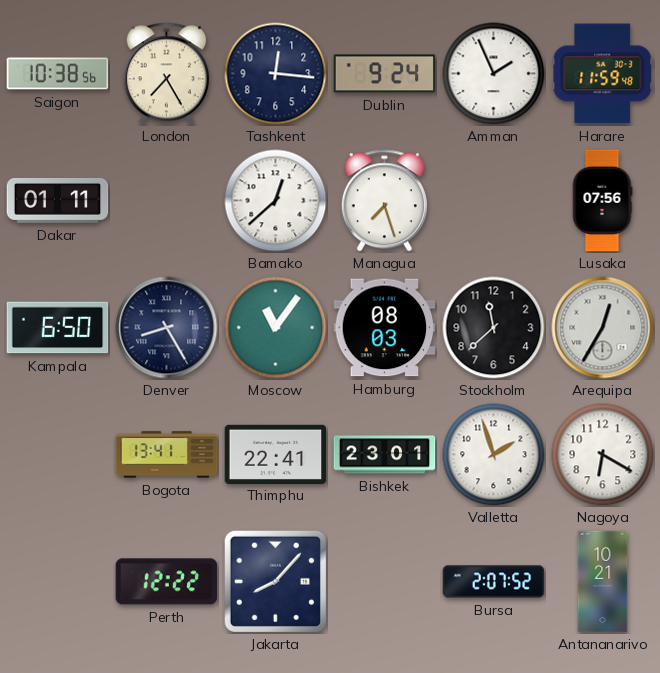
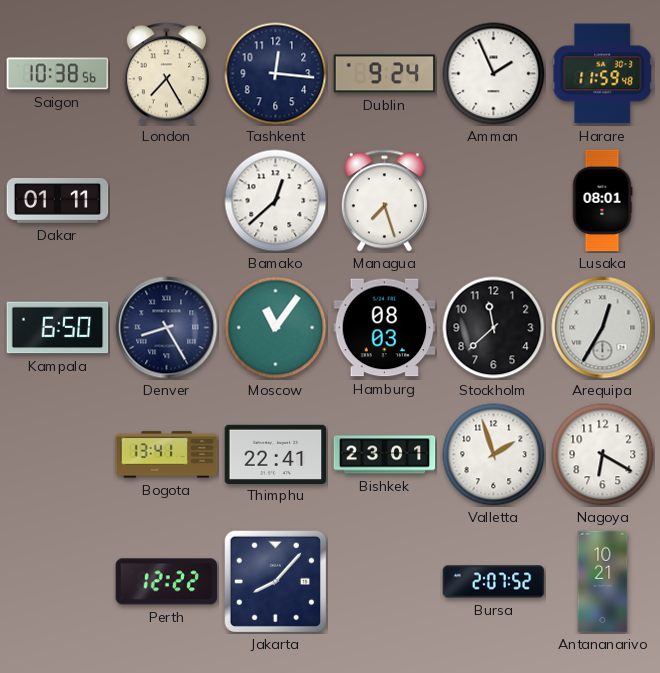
Lusaka: 07:56 -> 08:01
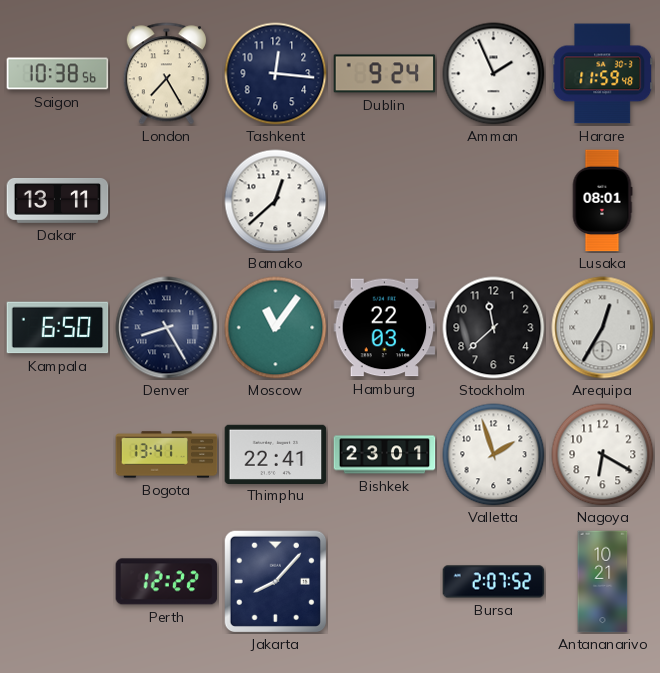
Dakar: 01:11 -> 13:11
Managua: 7:27 -> none
Hamburg: 08:03 -> 22:03
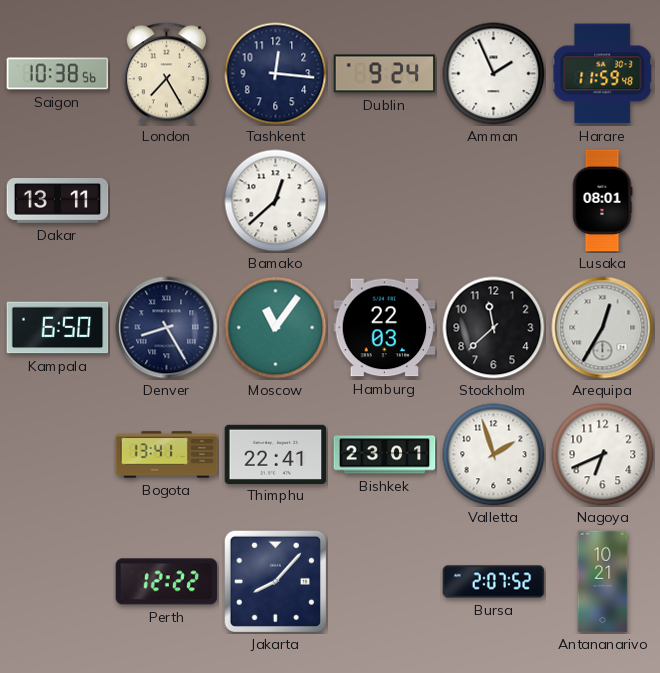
Nagoya: 6:20 -> 6:41
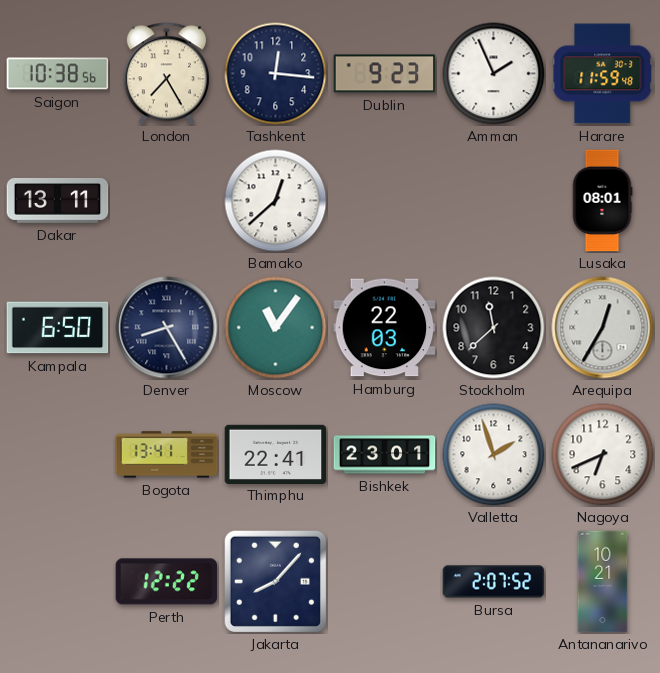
Dublin: 9:24 -> 9:23
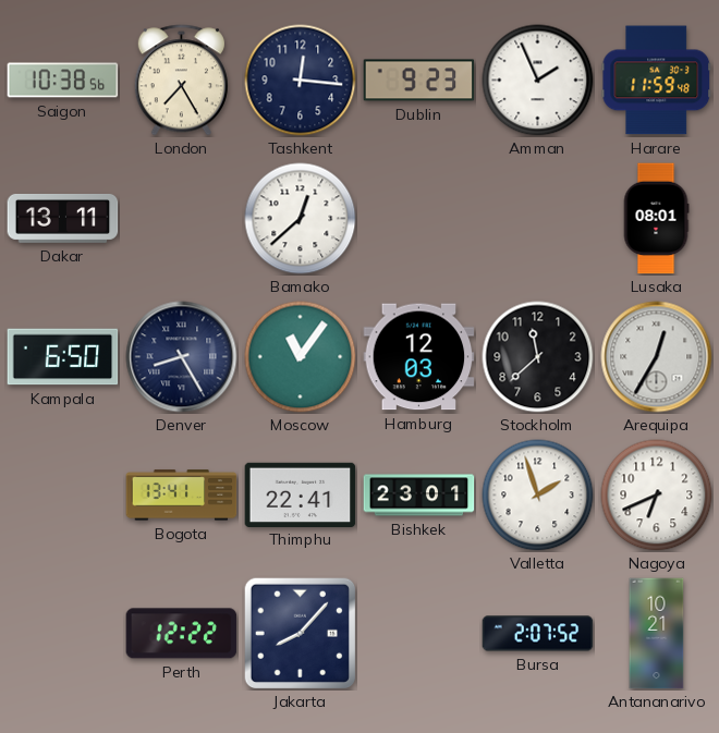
Hamburg: 22:03 -> 12:03
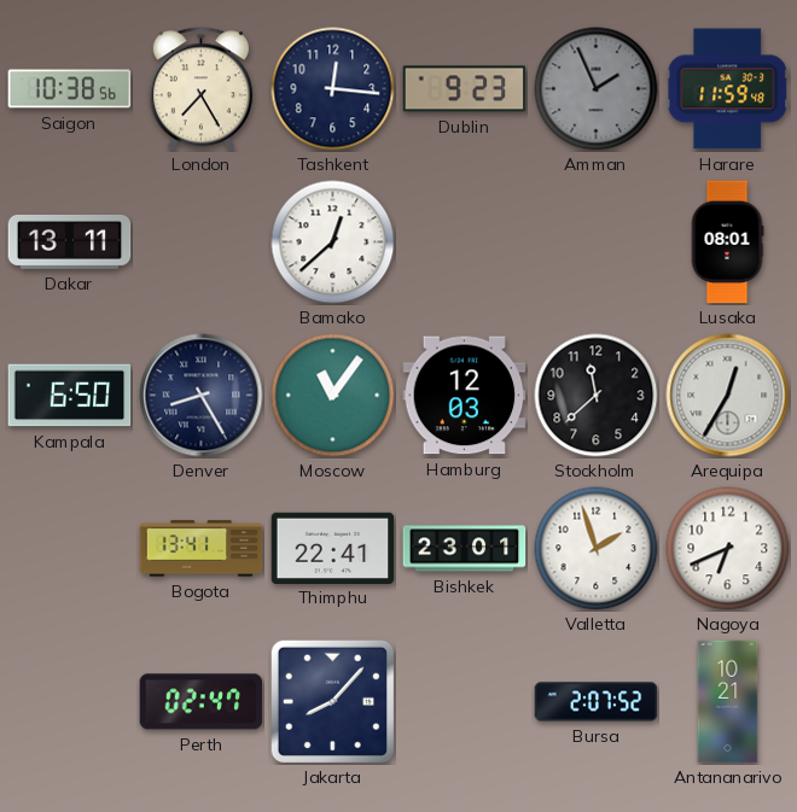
Amman dial: white -> grey
Perth: 12:22 -> 02:47
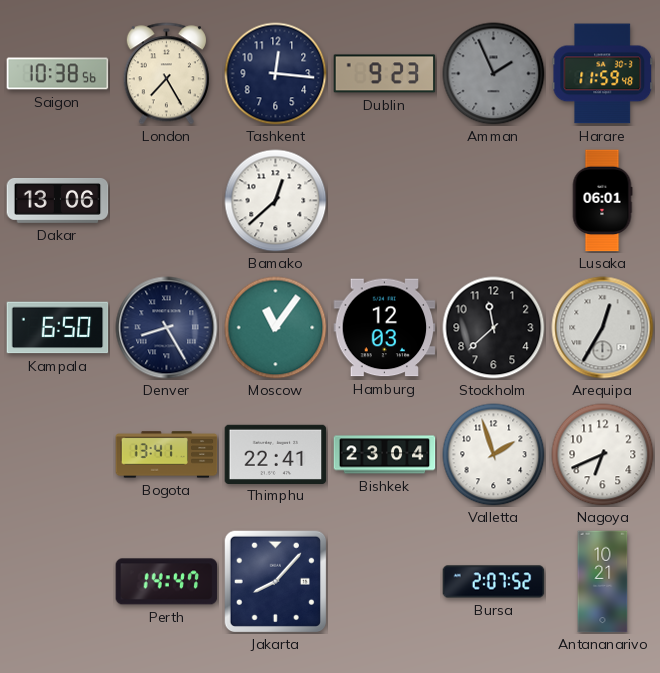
Dakar: 13:11 -> 13:06
Lusaka: 08:01 -> 06:01
Bishkek: 23:01 -> 23:04
Perth: 02:47 -> 14:47
